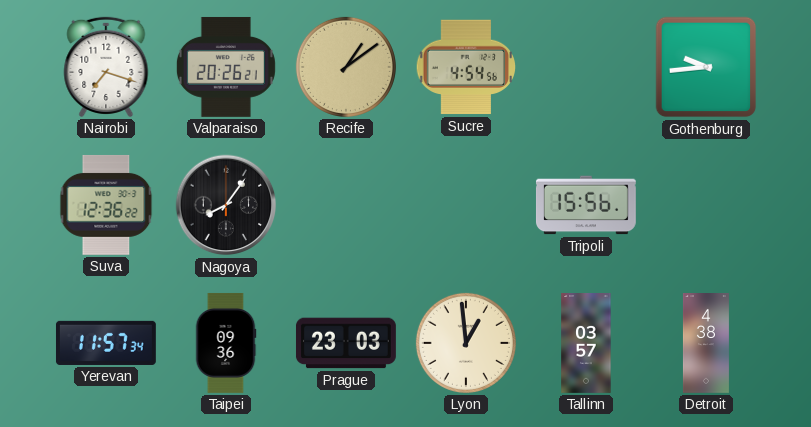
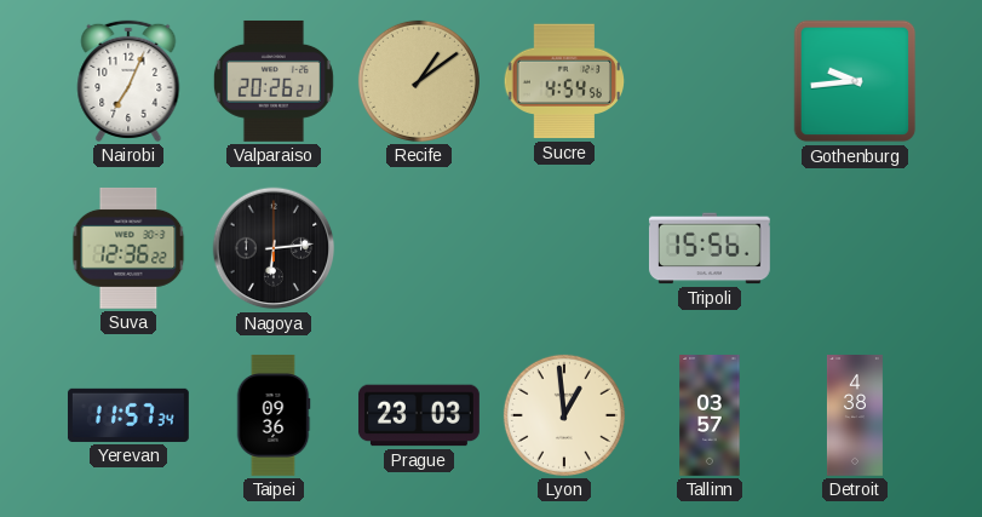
Nairobi: 7:18 -> 7:04
Nagoya: 8:06 -> 6:14
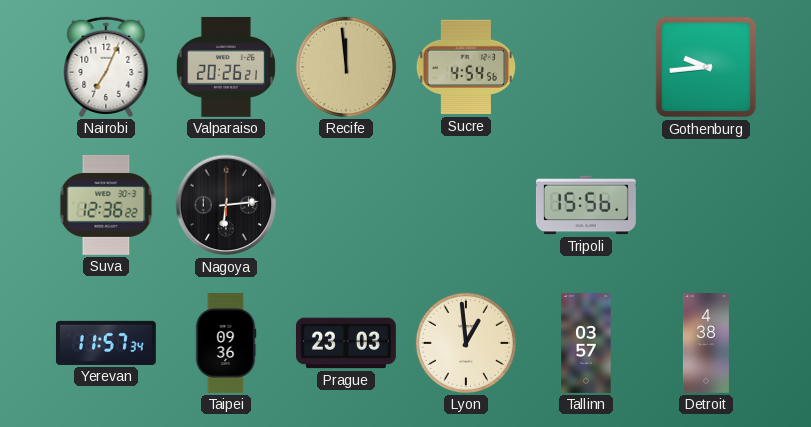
Recife: 1:09 -> 11:59
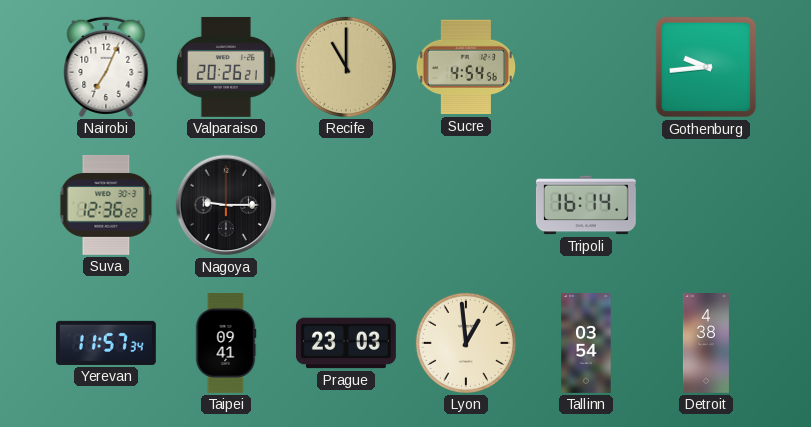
Recife: 11:59 -> 11:00
Nagoya: 6:14 -> 9:15
Tripoli: 15:56 -> 16:14
Taipei: 09:36 -> 09:41
Tallinn: 03:57 -> 03:54
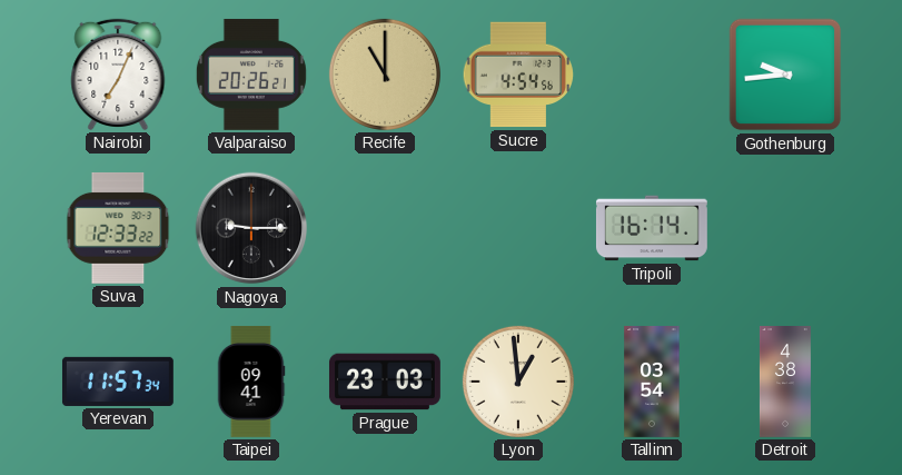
Suva: 12:36 -> 12:33
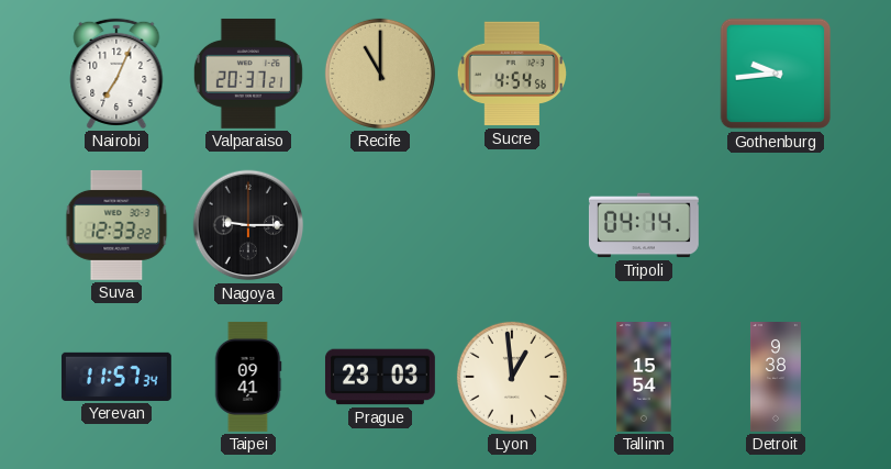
Valparaiso: 20:26 -> 20:37
Tripoli: 16:14 -> 04:14
Tallinn: 03:54 -> 15:54
Detroit: 4:38 -> 9:38
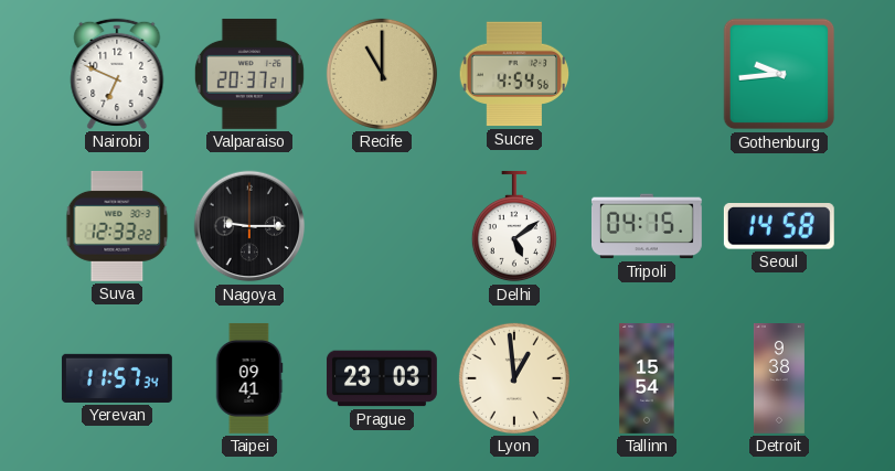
Nairobi: 7:04 -> 6:49
Delhi: none -> 5:09
Tripoli: 04:14 -> 04:15
Seoul: none -> 14:58
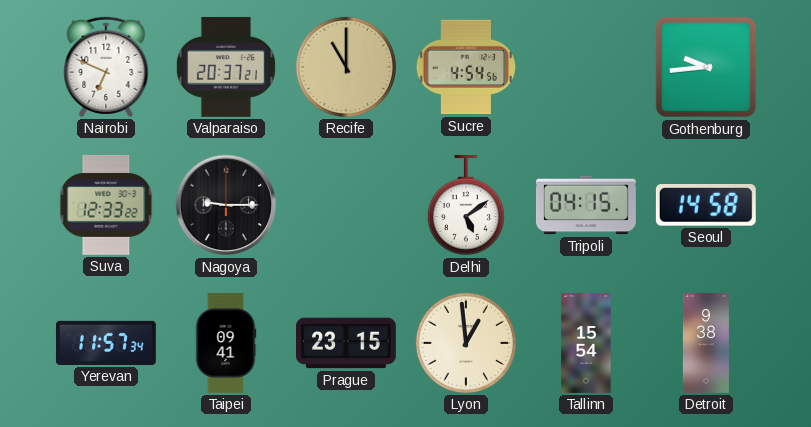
Prague: 23:03 -> 23:15
